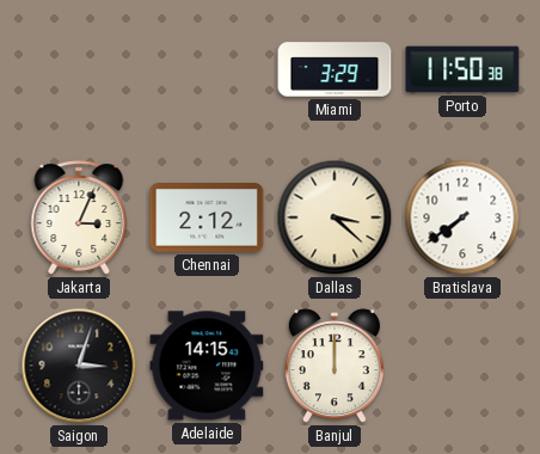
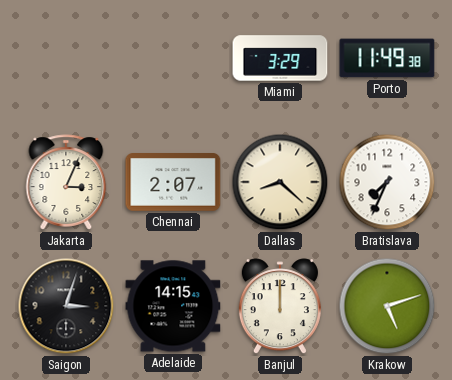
Porto: 11:50 -> 11:49
Chennai: 2:12 -> 2:07
Dallas: 3:22 -> 8:22
Bratislava: 7:39 -> 7:34
Krakow: none -> 5:12
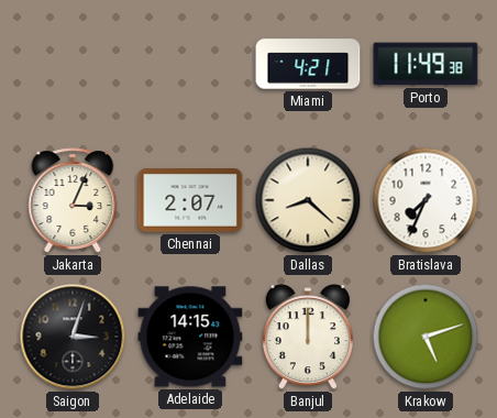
Miami: 3:29 -> 4:21
